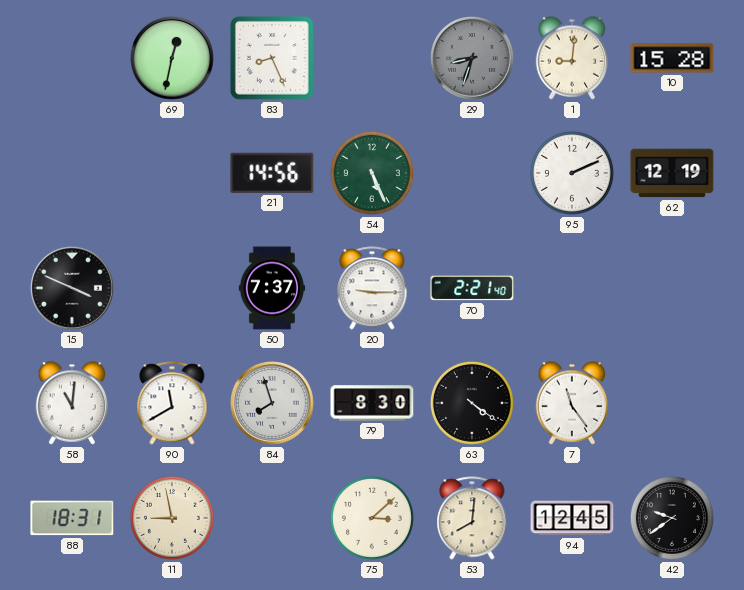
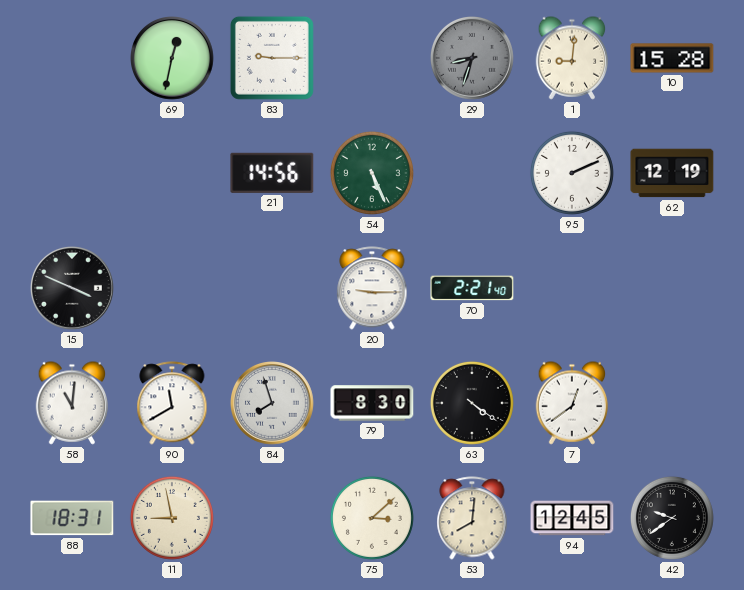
83: 8:26 -> 9:15
50: 7:37 -> none
7: 11:24 -> 12:39
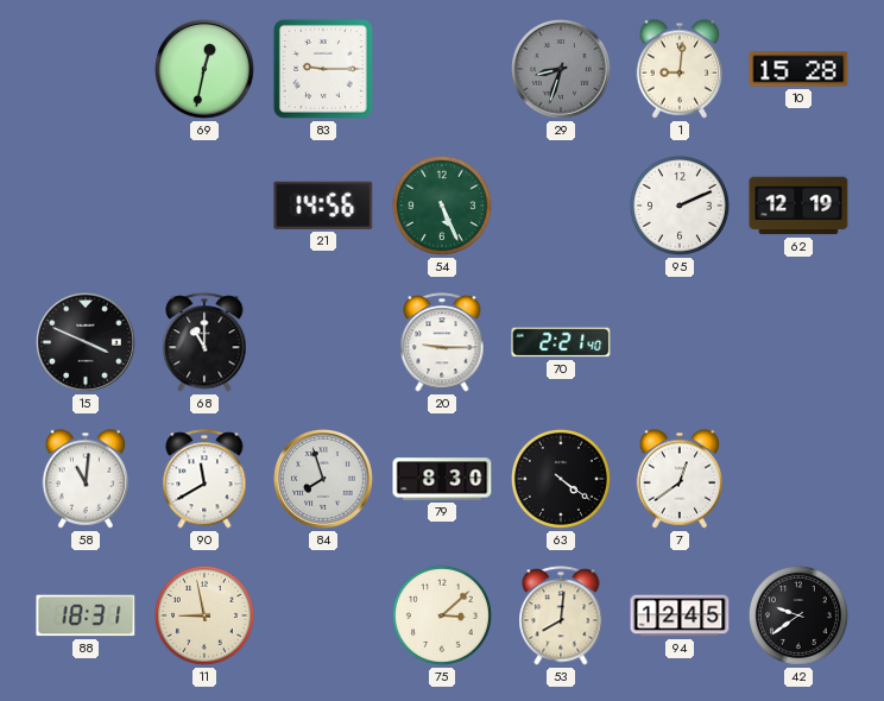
68: none -> 11:00
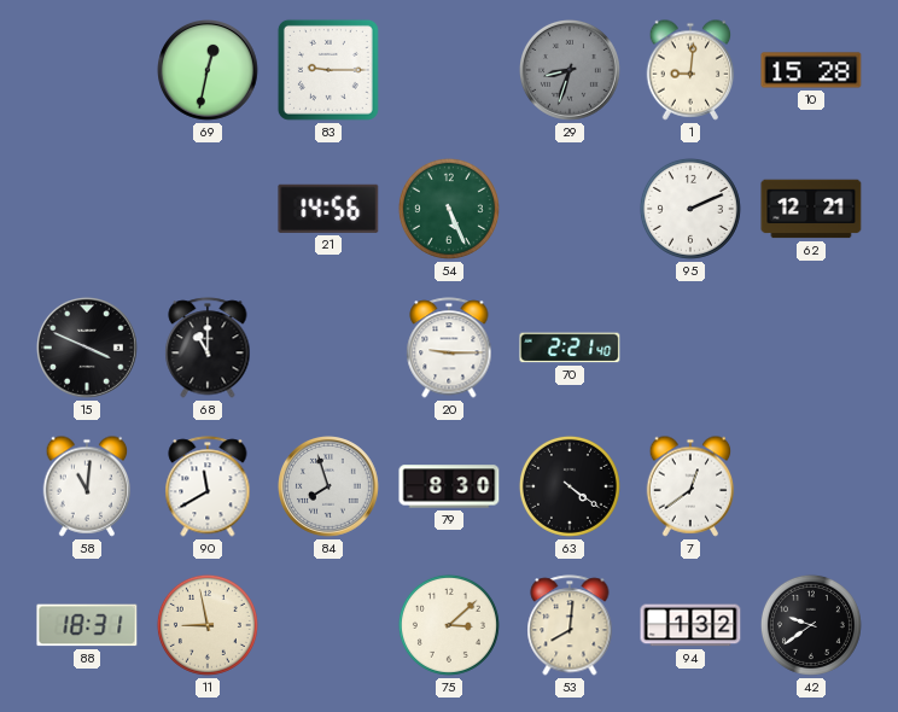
62: 12:19 -> 12:21
94: 12:45 -> 1:32
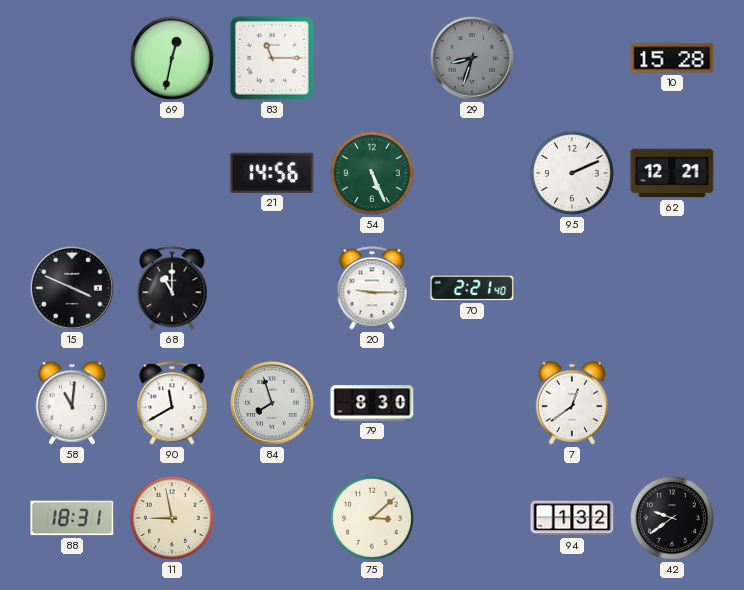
83: 9:15 -> 11:15
1: 9:01 -> none
63: 4:21 -> none
53: 8:01 -> none
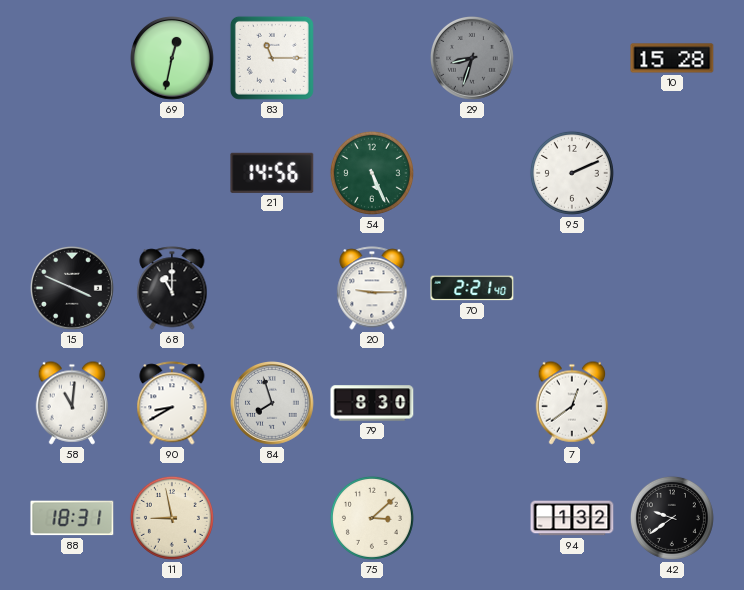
62: 12:21 -> none
90: 11:40 -> 8:40
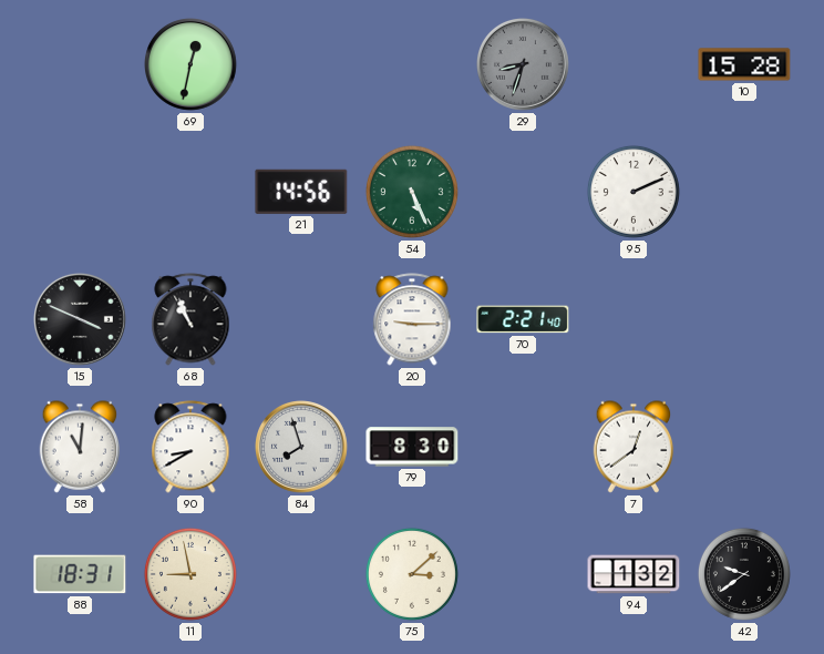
83: 11:15 -> none
68: 11:00 -> 10:56
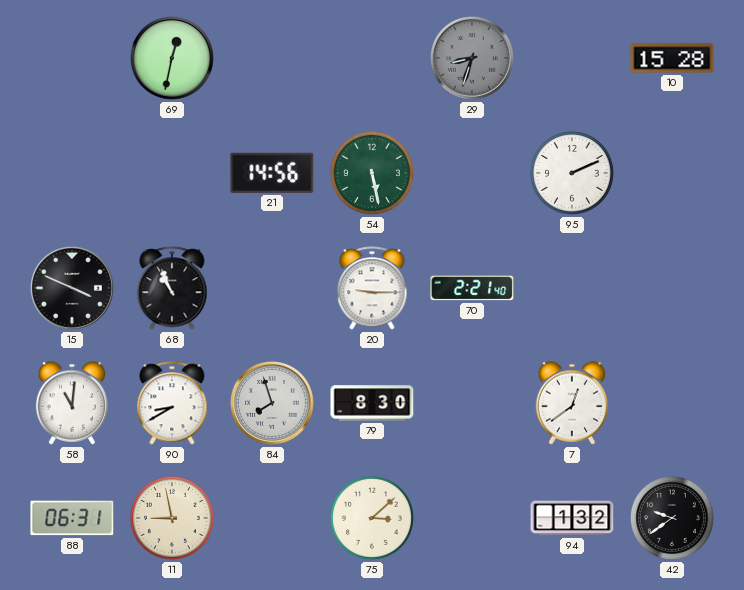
54: 5:26 -> 5:28
88: 18:31 -> 06:31
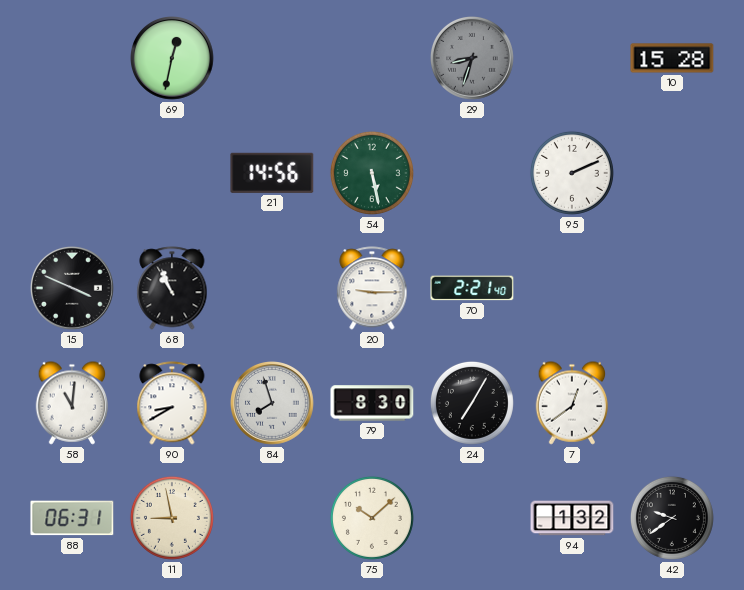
24: none -> 7:05
75: 3:08 -> 10:08
